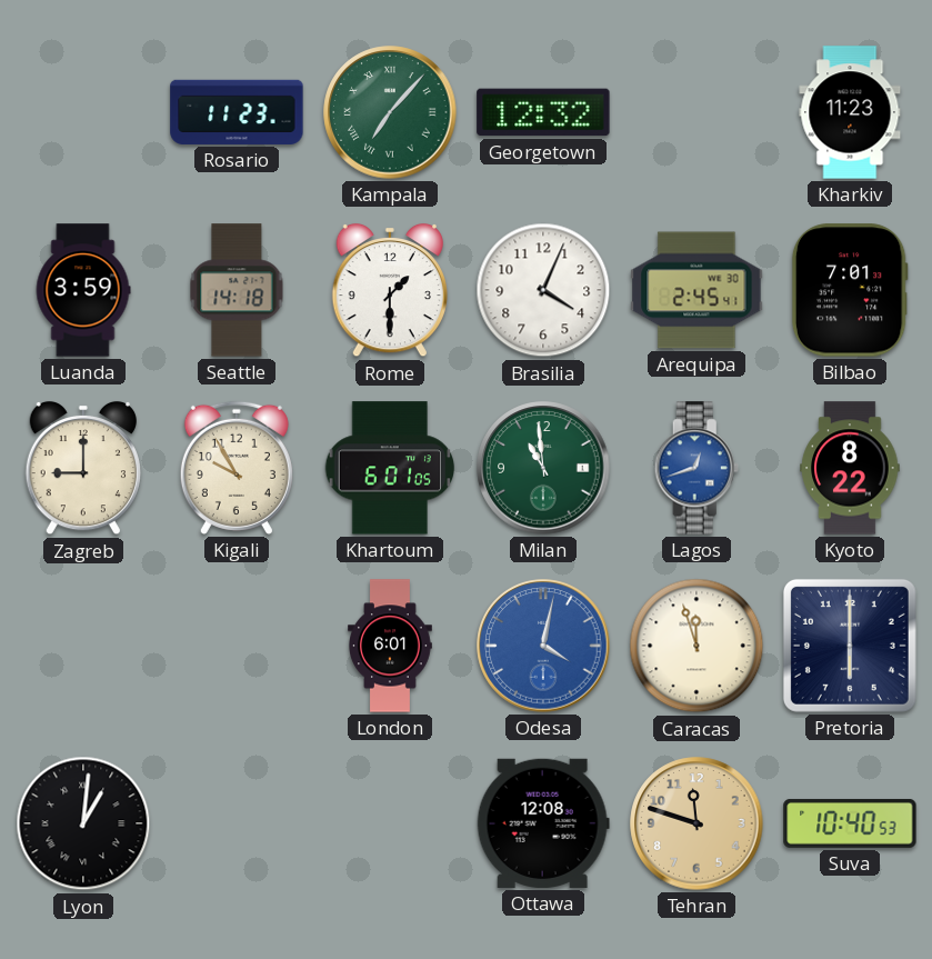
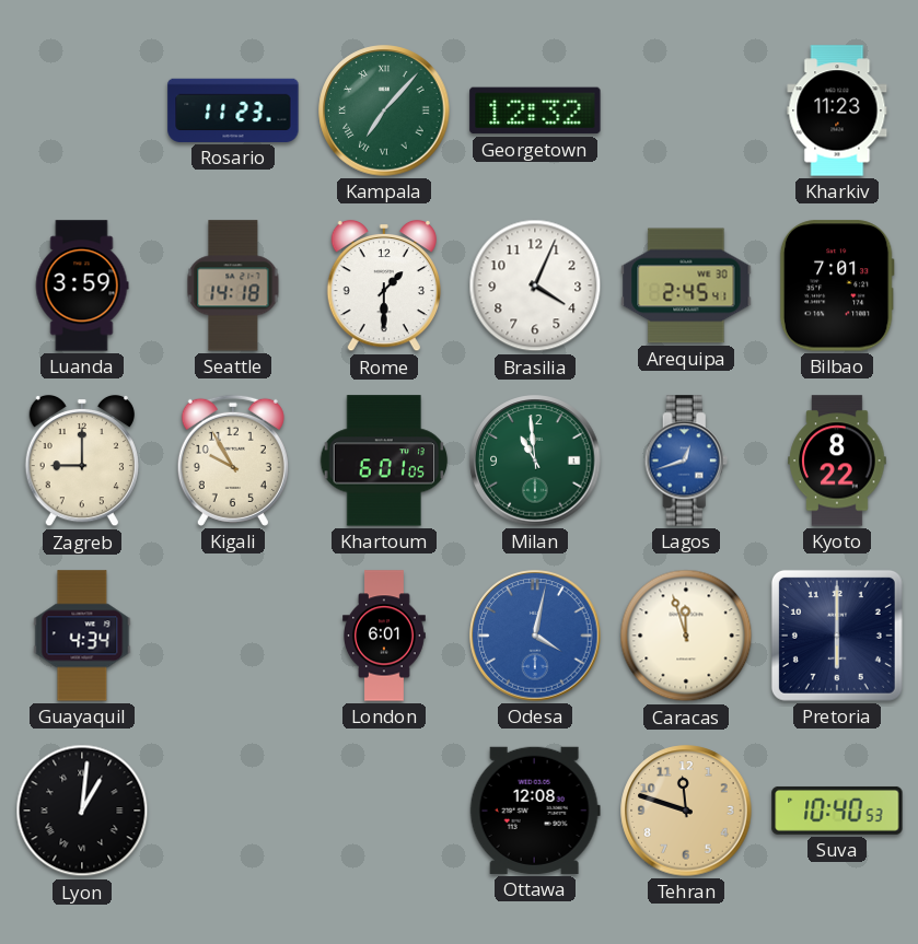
Guayaquil: none -> 4:34
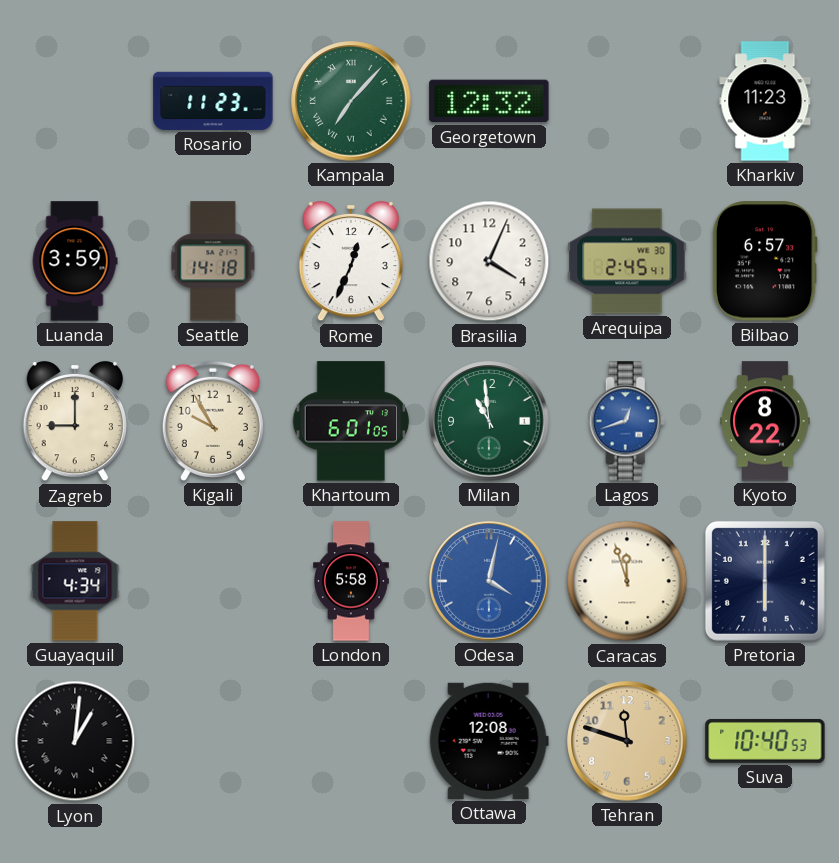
Rome: 1:30 -> 12:34
Bilbao: 7:01 -> 6:57
London: 6:01 -> 5:58
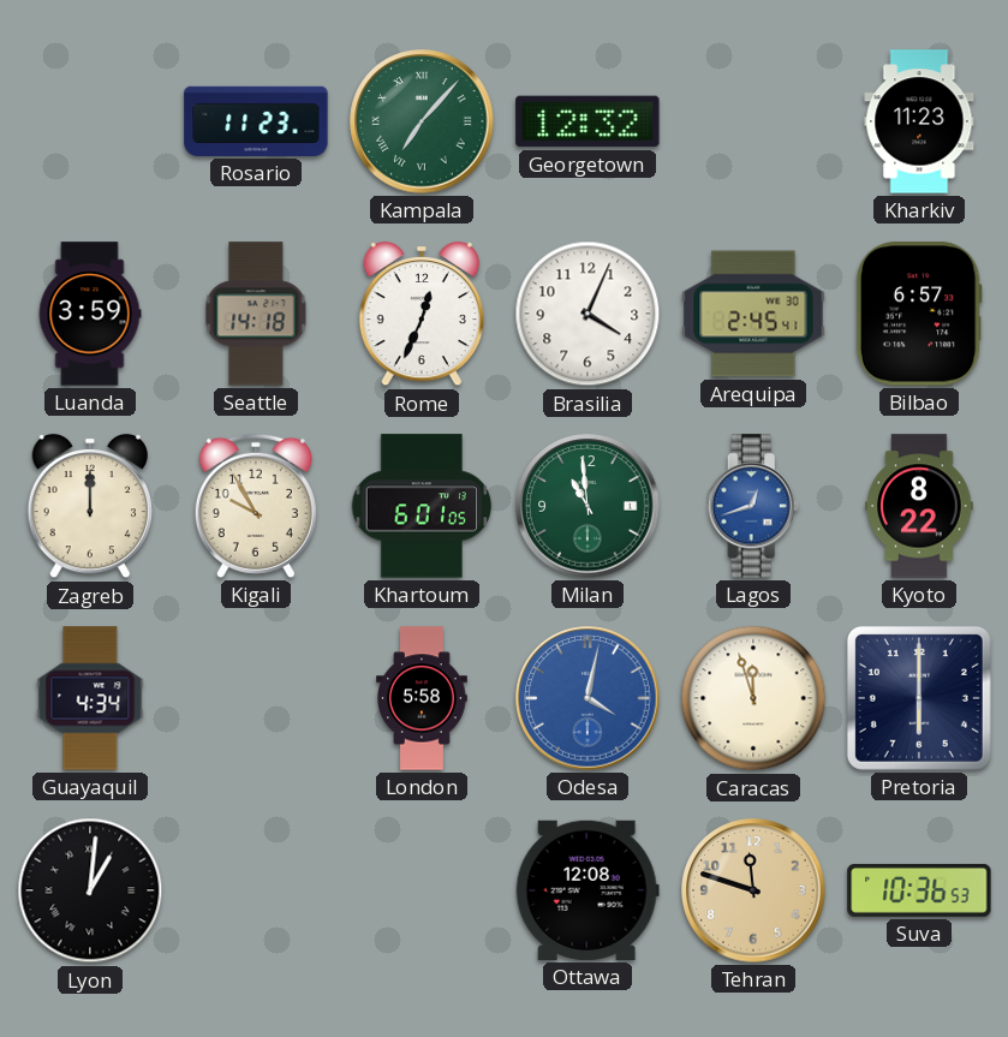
Zagreb: 9:00 -> 12:00
Suva: 10:40 -> 10:36
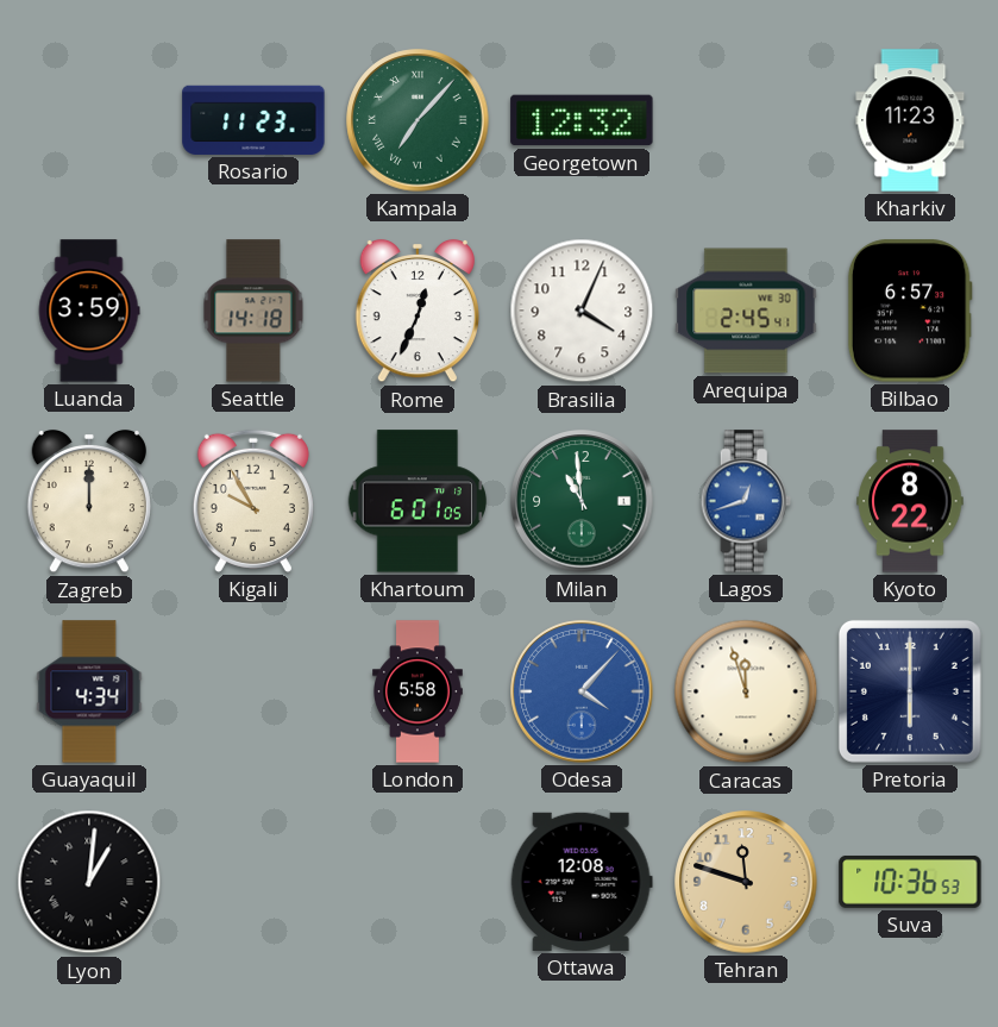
Odesa: 4:02 -> 4:07
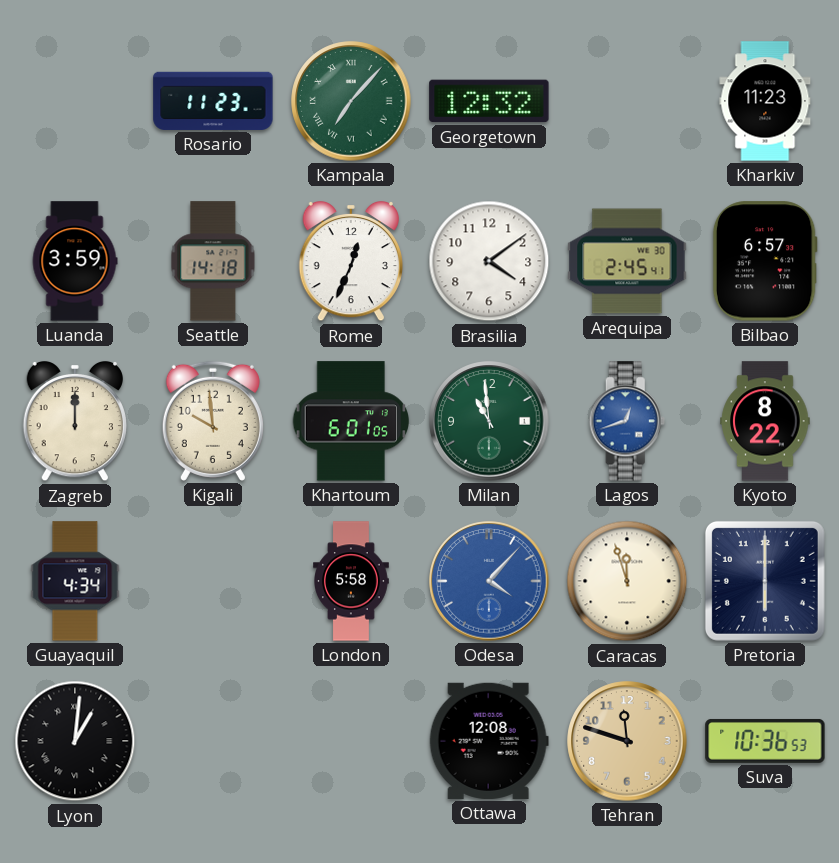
Brasilia: 4:04 -> 4:09
Kigali: 9:55 -> 9:59
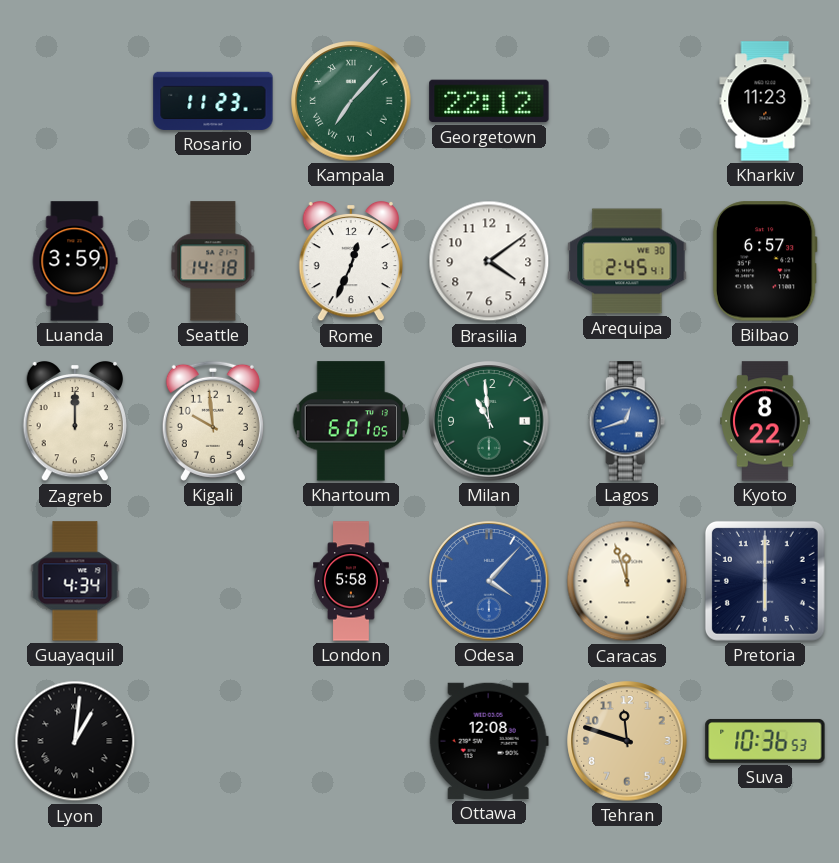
Georgetown: 12:32 -> 22:12
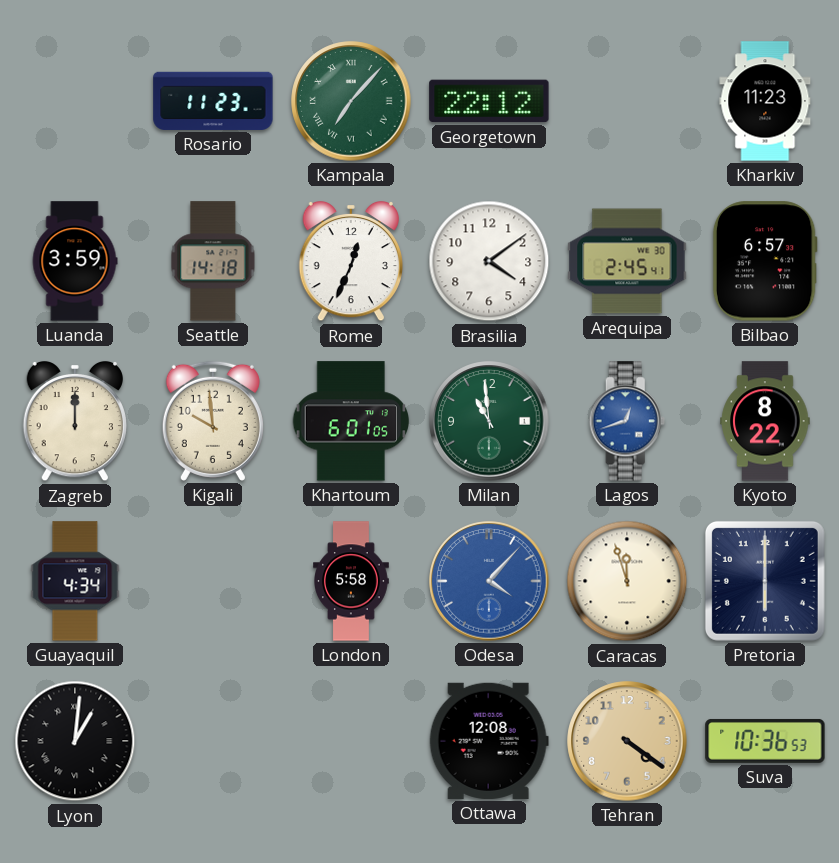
Tehran: 11:48 -> 4:21
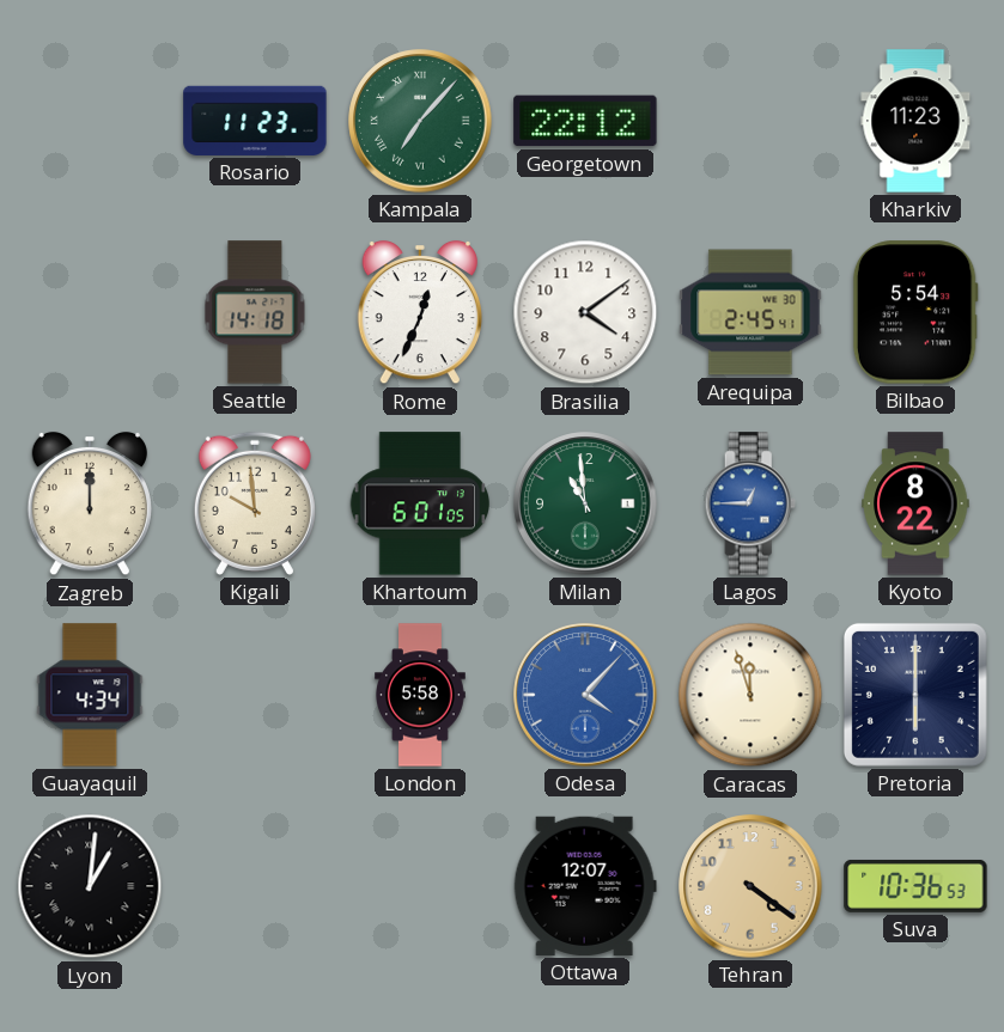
Luanda: 3:59 -> none
Bilbao: 6:57 -> 5:54
Lagos: 12:42 -> 12:45
Ottawa: 12:08 -> 12:07
